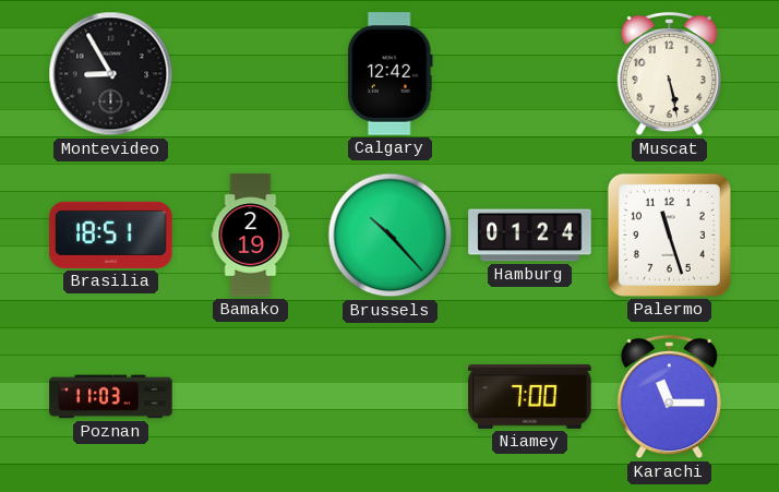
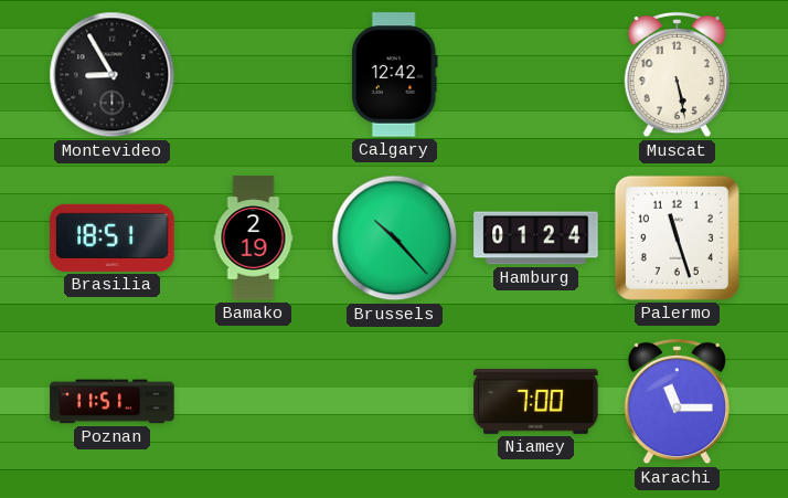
Poznan: 11:03 -> 11:51
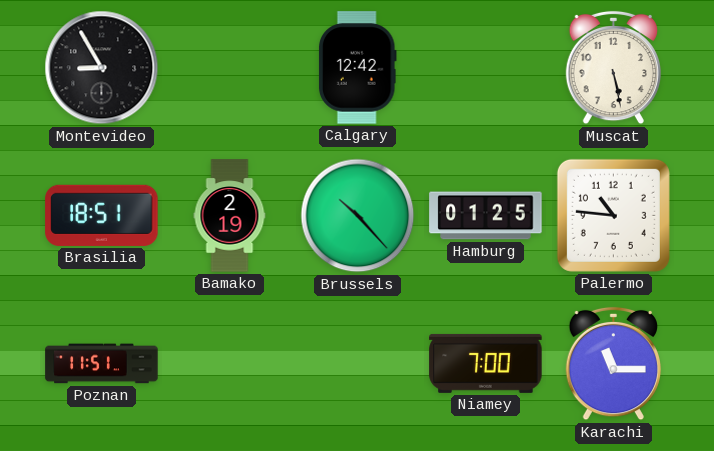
Hamburg: 01:24 -> 01:25
Palermo: 11:27 -> 10:46
